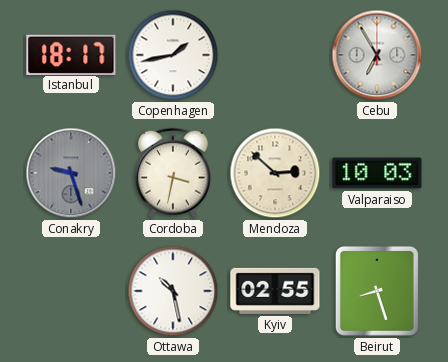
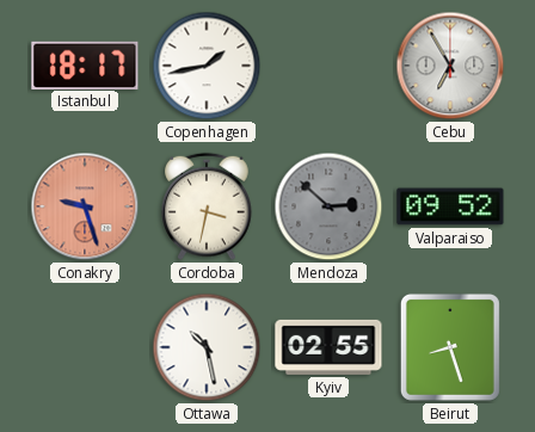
Conakry dial: grey -> salmon
Mendoza dial: cream -> grey
Valparaiso: 10:03 -> 09:52
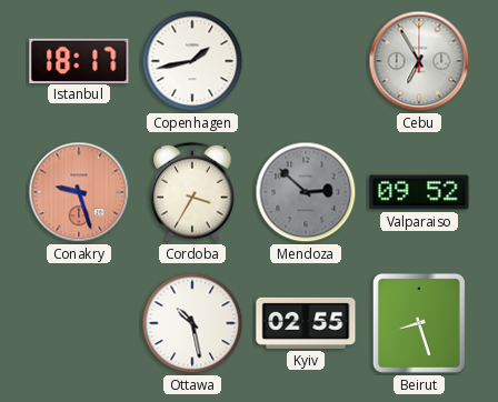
Cordoba: 3:32 -> 3:35
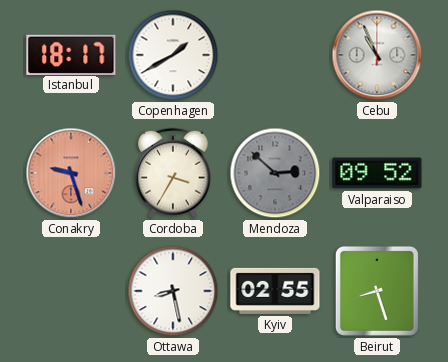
Copenhagen: 1:43 -> 1:40
Cebu: 6:55 -> 10:56
Ottawa: 10:28 -> 8:28
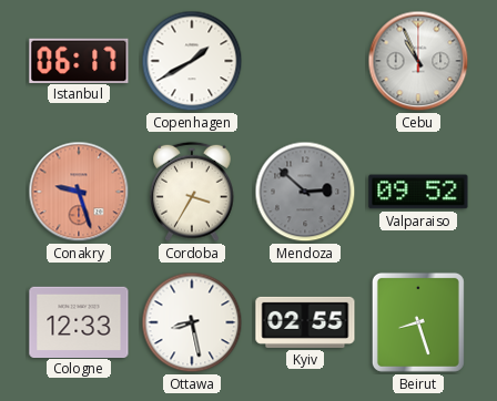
Istanbul: 18:17 -> 06:17
Cologne: none -> 12:33
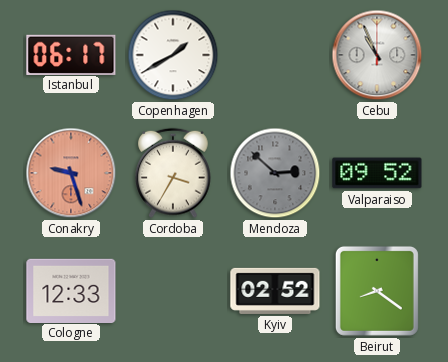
Ottawa: 8:28 -> none
Kyiv: 02:55 -> 02:52
Beirut: 8:27 -> 8:21
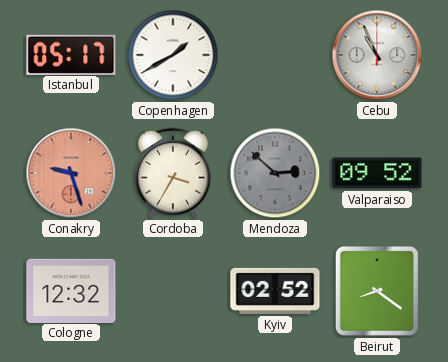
Istanbul: 06:17 -> 05:17
Cologne: 12:33 -> 12:32
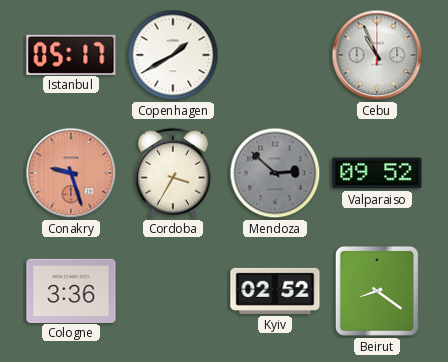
Cologne: 12:32 -> 3:36
